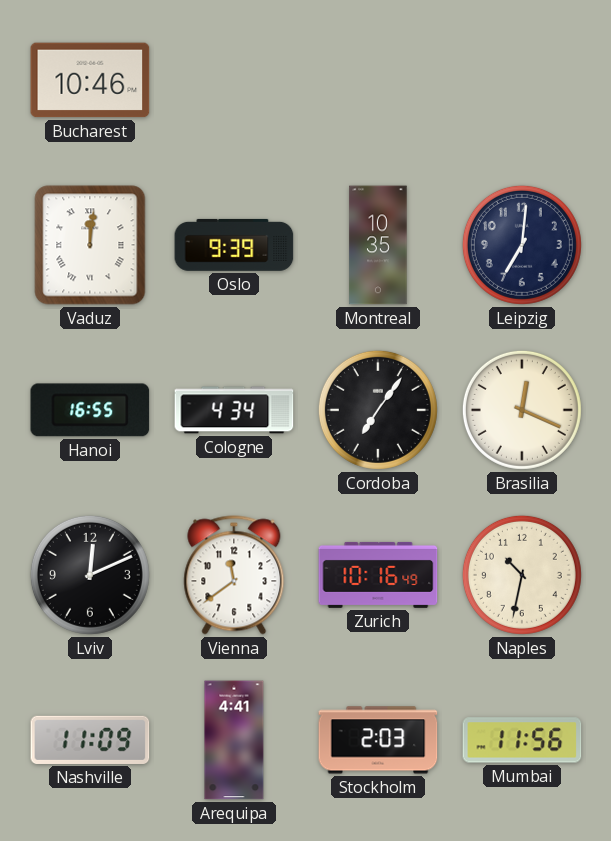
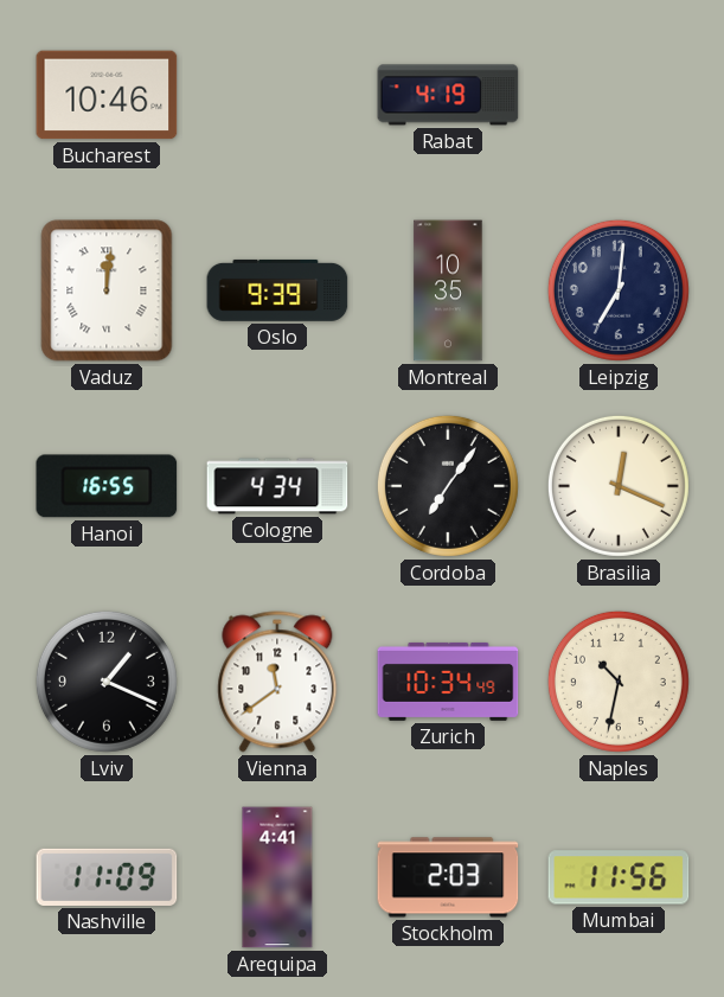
Rabat: none -> 4:19
Lviv: 12:11 -> 1:19
Zurich: 10:16 -> 10:34
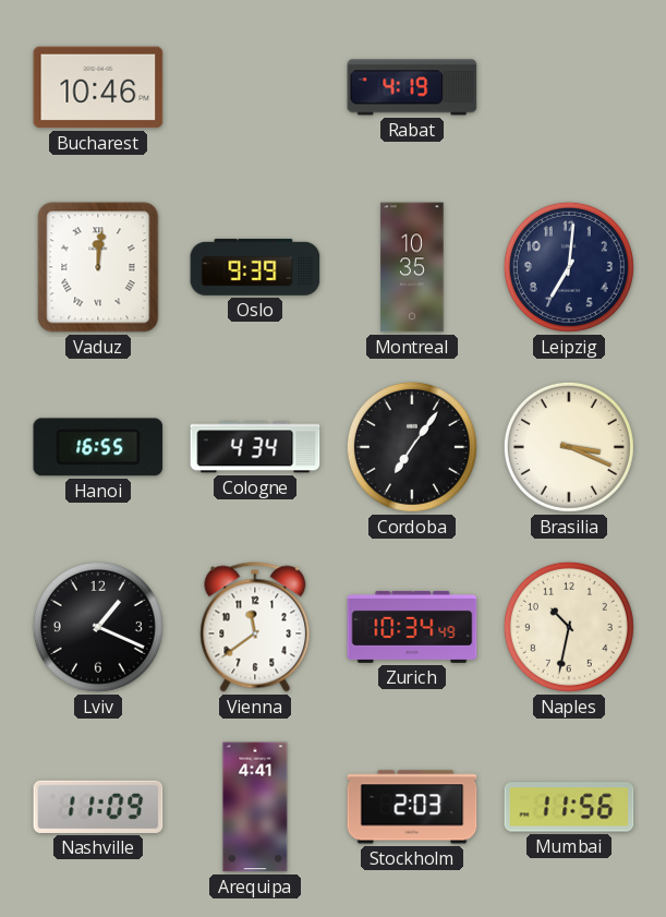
Brasilia: 12:19 -> 3:19
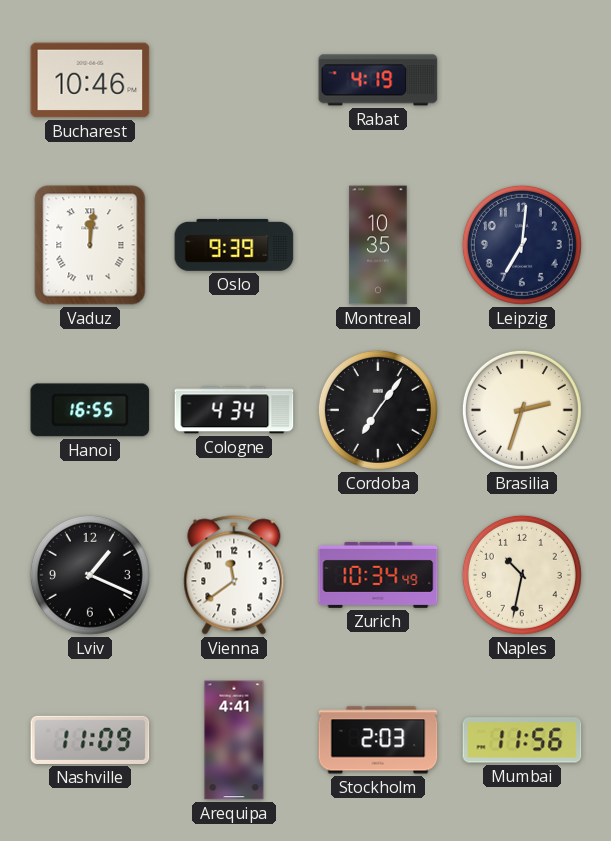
Brasilia: 3:19 -> 2:33
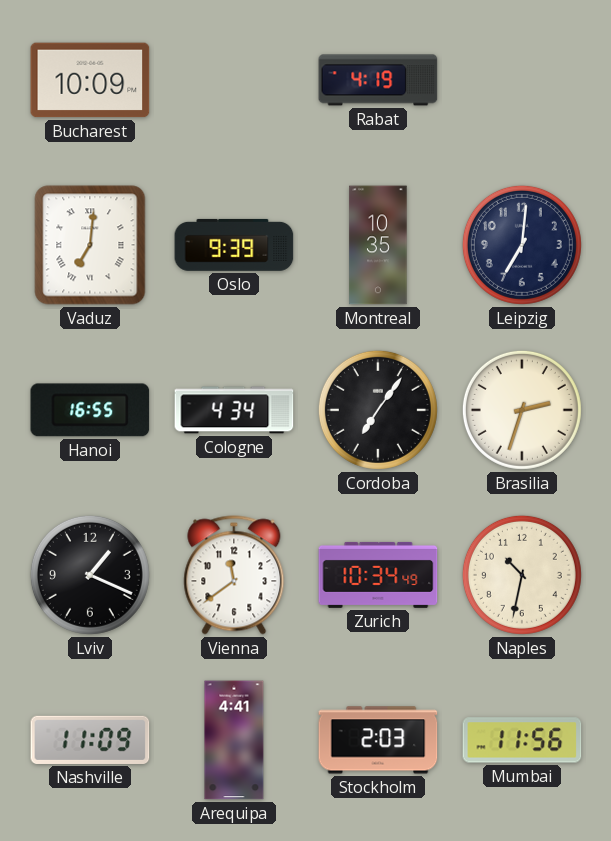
Bucharest: 10:46 -> 10:09
Vaduz: 12:01 -> 7:01
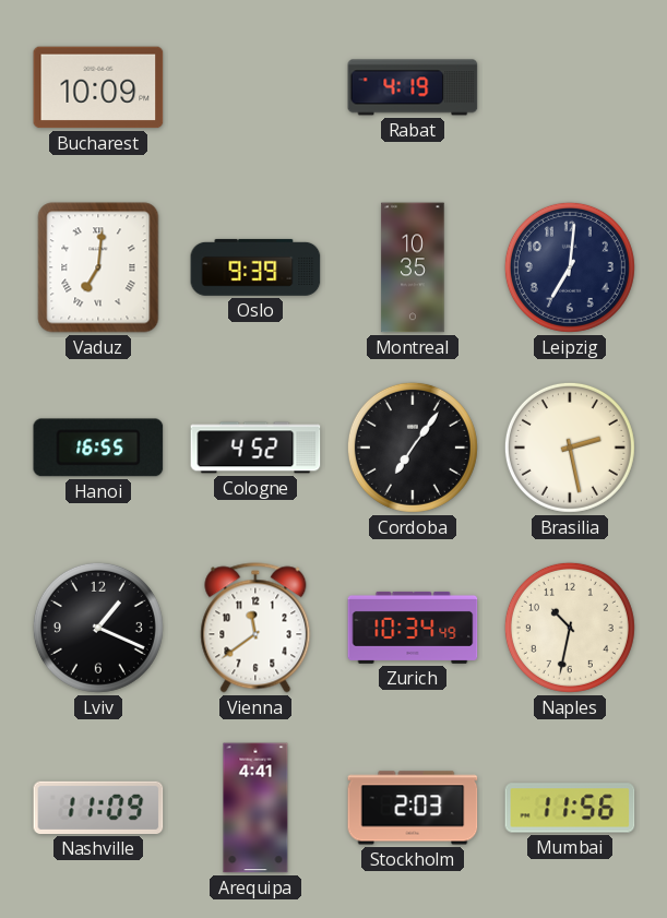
Cologne: 4:34 -> 4:52
Brasilia: 2:33 -> 2:28
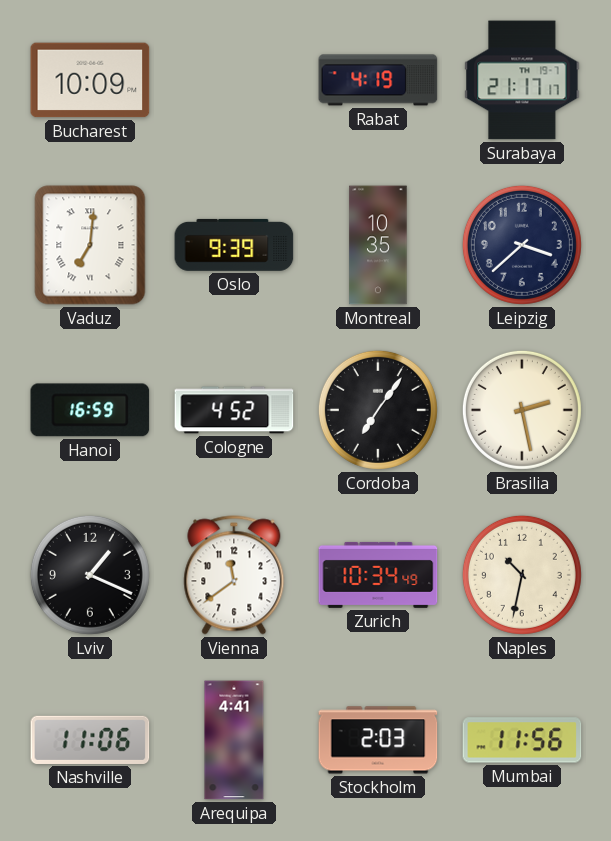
Surabaya: none -> 21:17
Leipzig: 7:01 -> 3:38
Hanoi: 16:55 -> 16:59
Nashville: 11:09 -> 11:06
